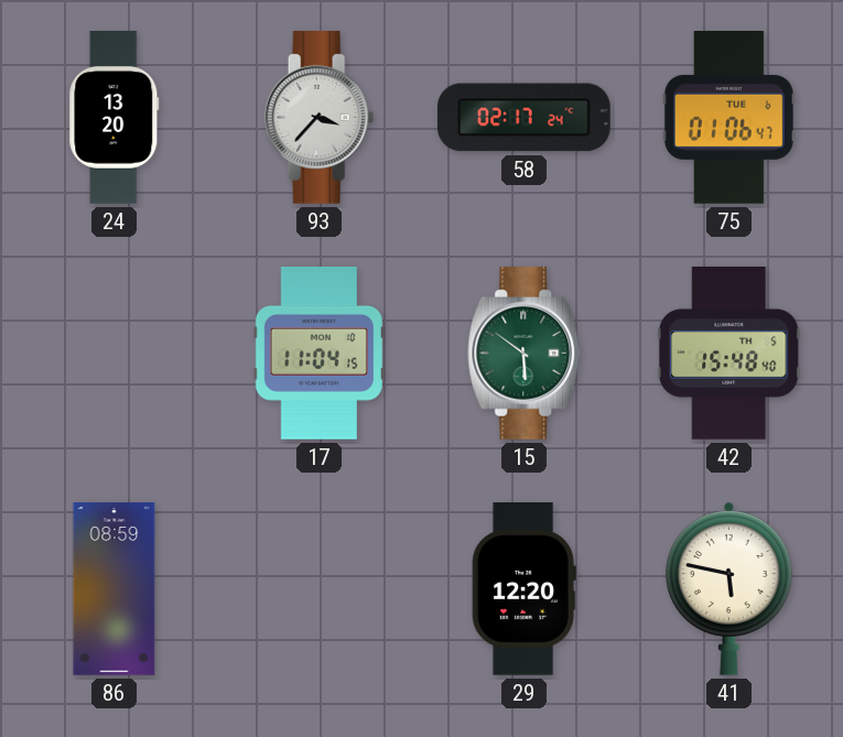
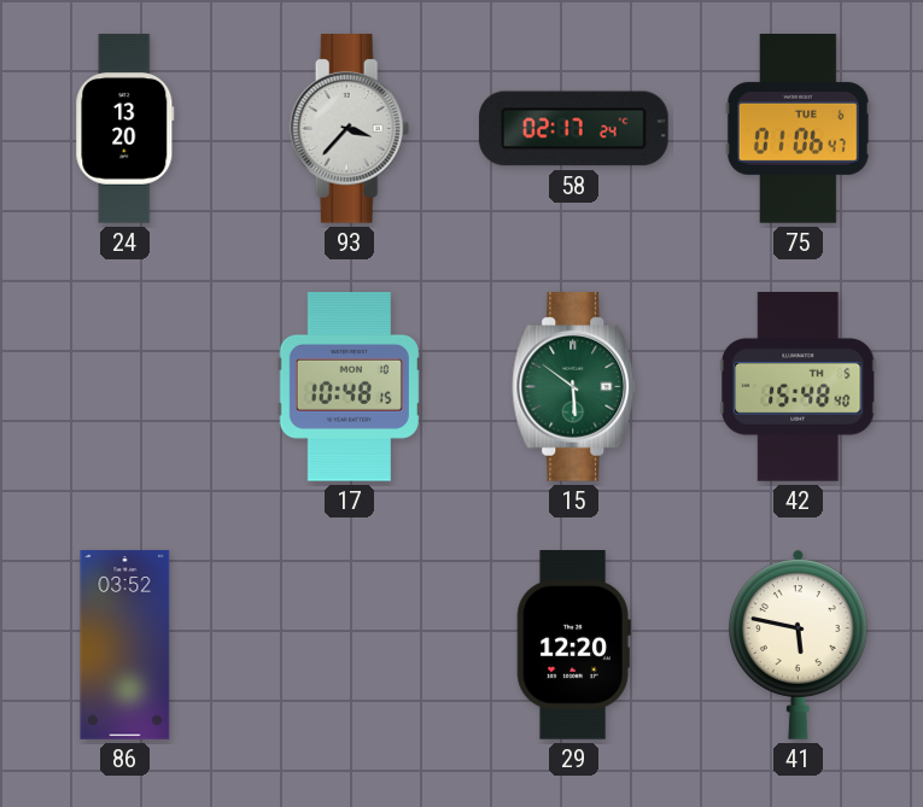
17: 11:04 -> 10:48
86: 08:59 -> 03:52
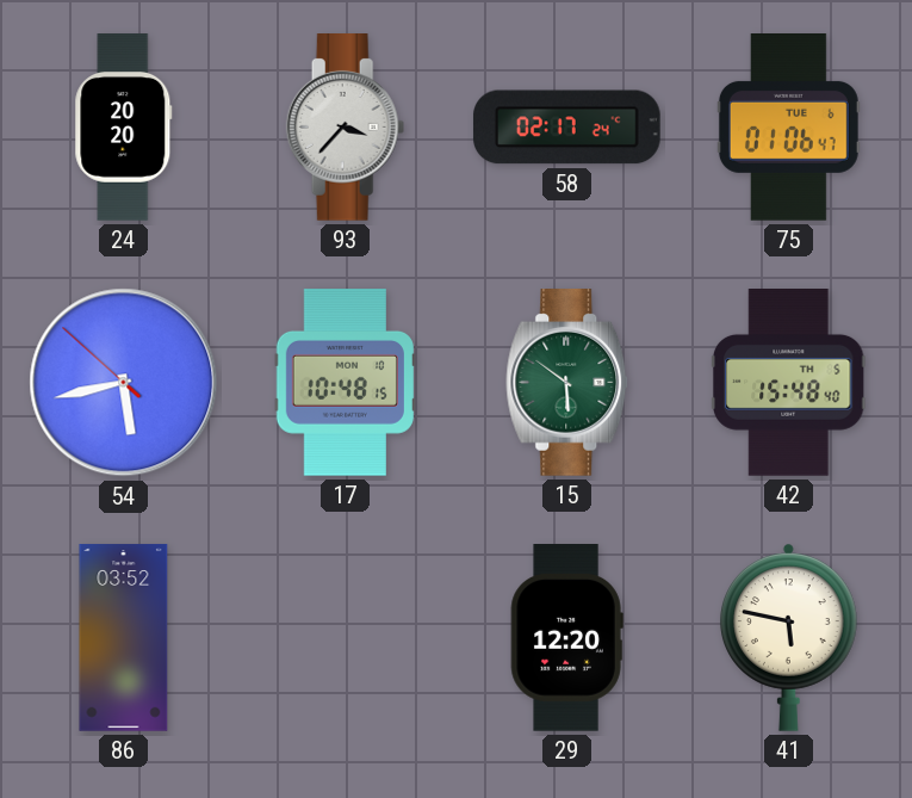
24: 13:20 -> 20:20
54: none -> 5:42
